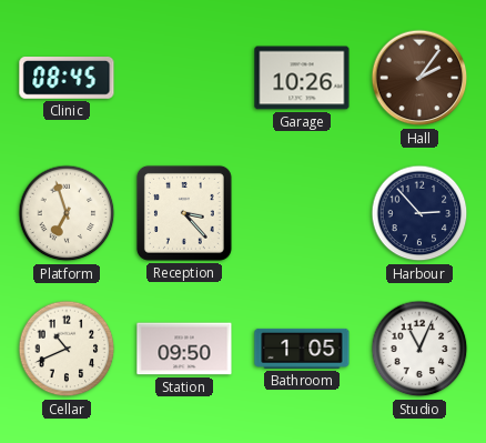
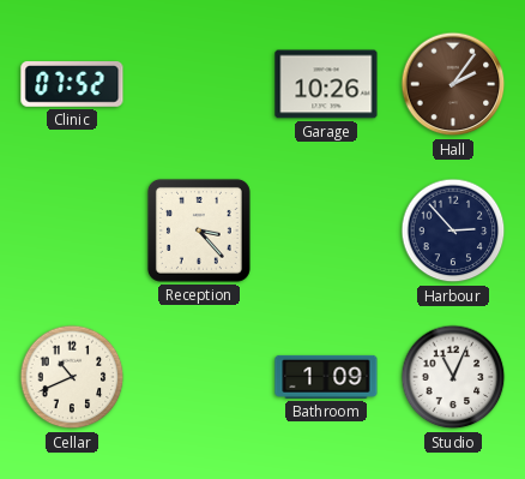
Clinic: 08:45 -> 07:52
Platform: 6:57 -> none
Station: 09:50 -> none
Bathroom: 1:05 -> 1:09
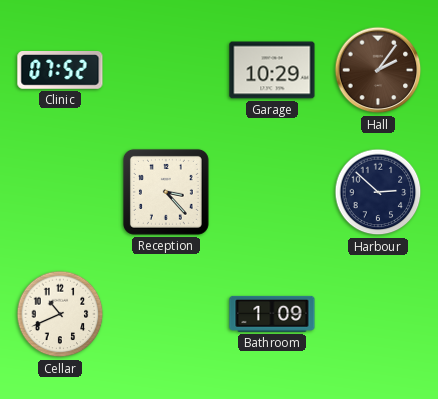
Garage: 10:26 -> 10:29
Harbour: 2:53 -> 2:52
Studio: 11:04 -> none
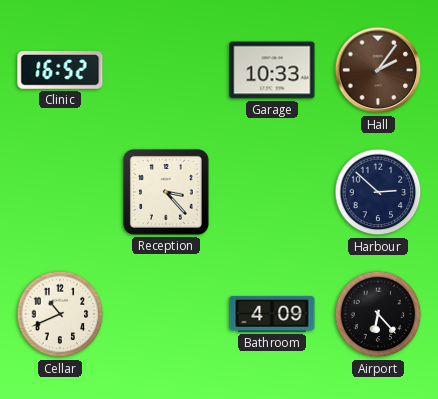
Clinic: 07:52 -> 16:52
Garage: 10:29 -> 10:33
Bathroom: 1:09 -> 4:09
Airport: none -> 6:23
